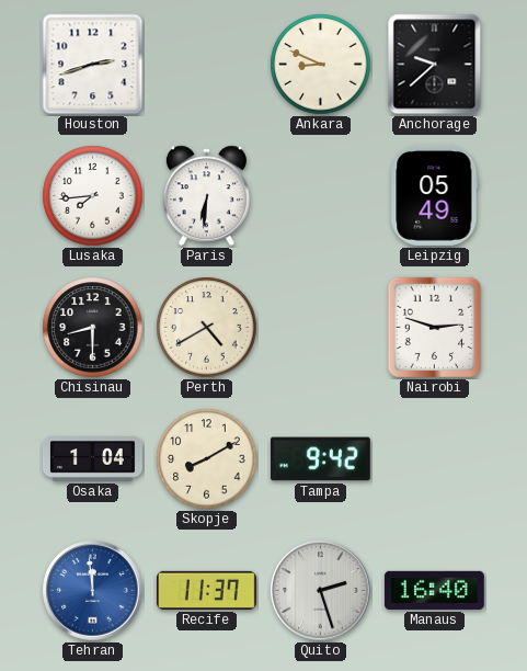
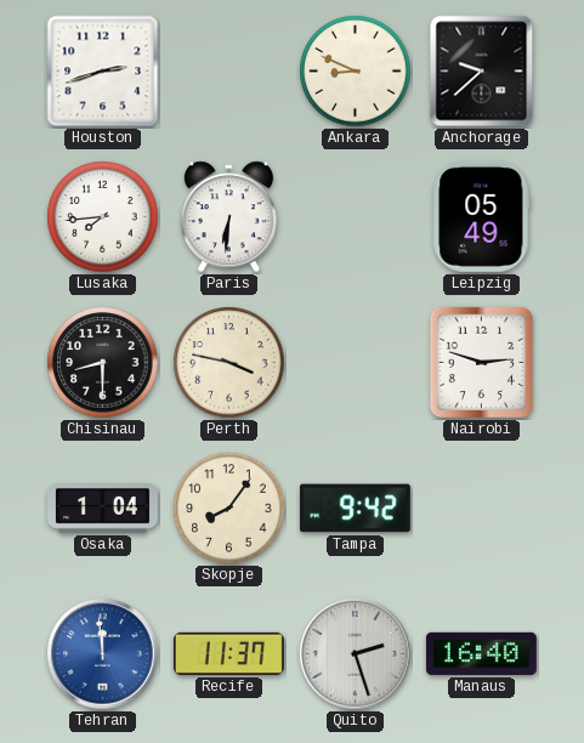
Perth: 4:40 -> 3:47
Skopje: 8:10 -> 8:06
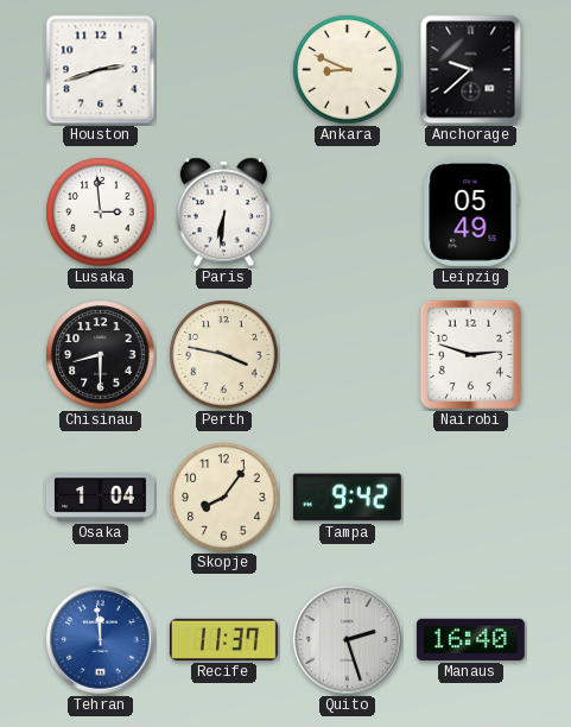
Lusaka: 7:44 -> 2:59
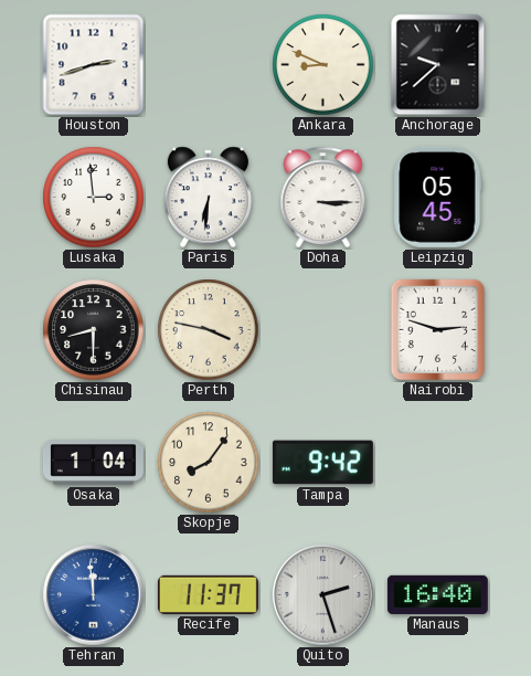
Doha: none -> 3:15
Leipzig: 05:49 -> 05:45
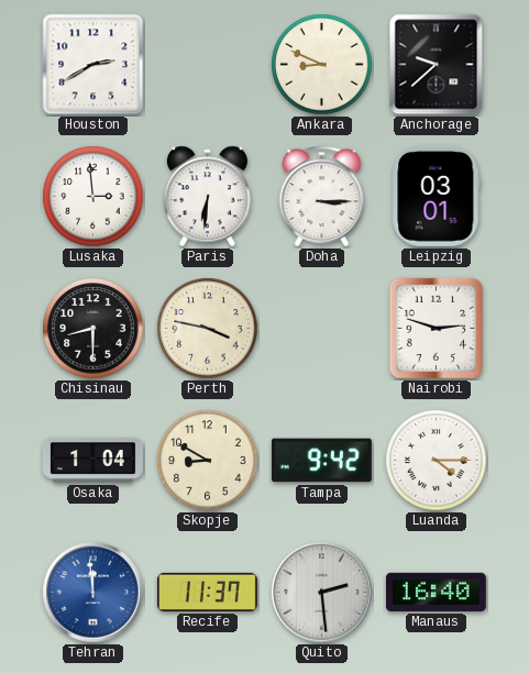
Houston: 2:42 -> 2:40
Leipzig: 05:45 -> 03:01
Skopje: 8:06 -> 8:50
Luanda: none -> 4:15
Quito: 2:27 -> 2:29
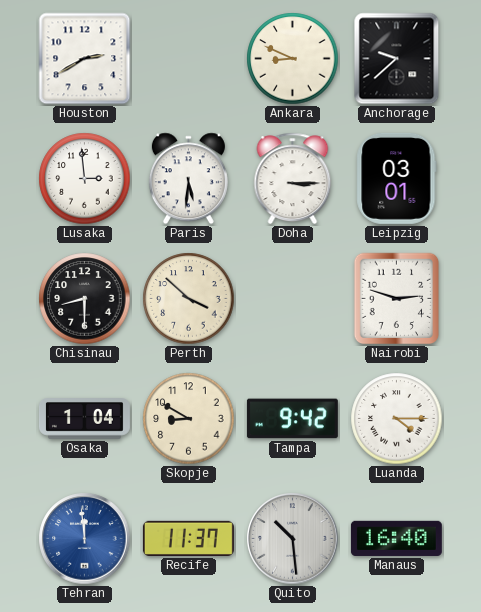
Paris: 6:31 -> 5:31
Perth: 3:47 -> 3:52
Quito: 2:29 -> 10:29
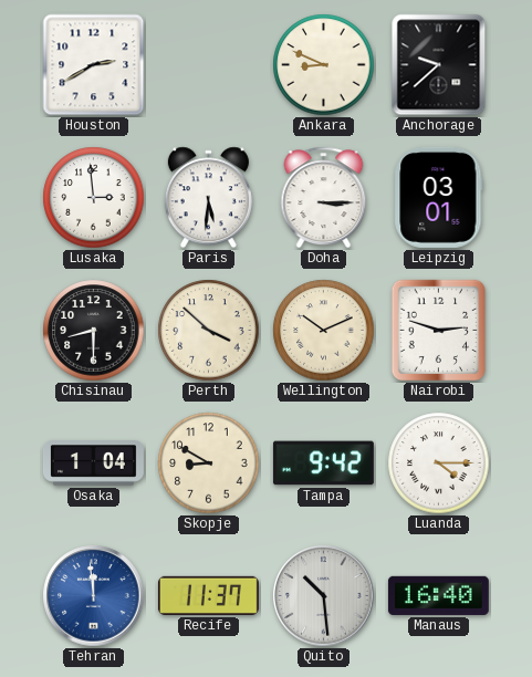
Wellington: none -> 10:11
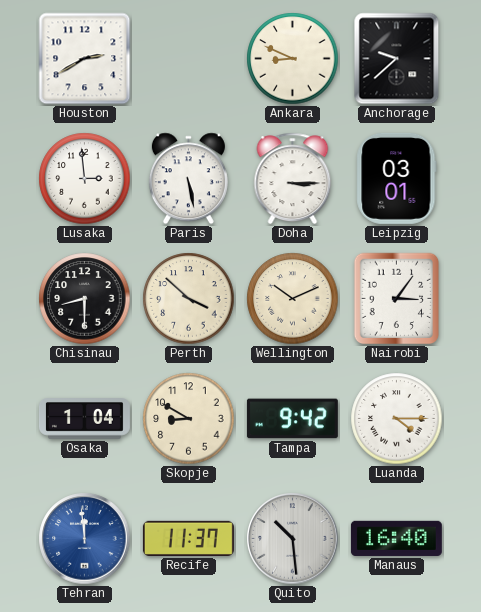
Paris: 5:31 -> 5:28
Nairobi: 2:48 -> 3:06
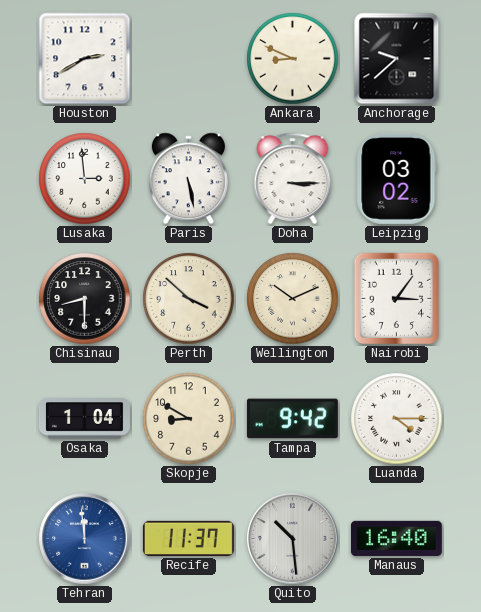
Leipzig: 03:01 -> 03:02
